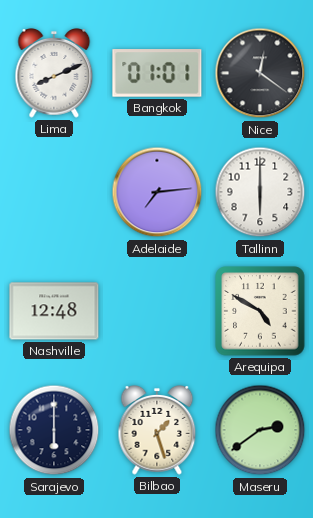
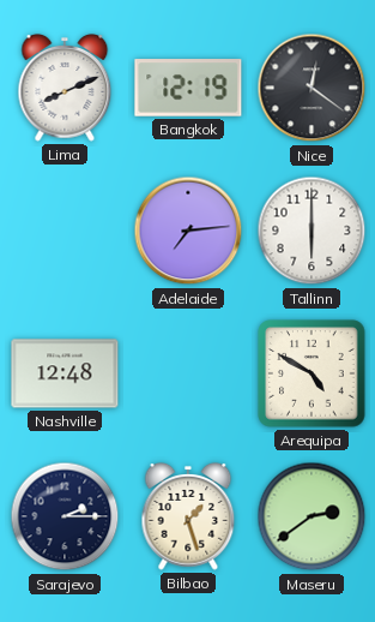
Bangkok: 01:01 -> 12:19
Sarajevo: 6:00 -> 2:15
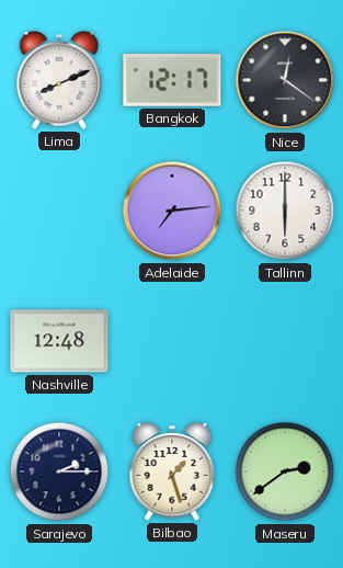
Bangkok: 12:19 -> 12:17
Arequipa: 4:50 -> none
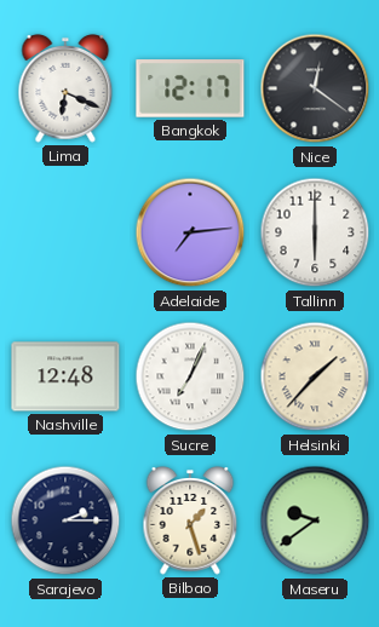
Lima: 8:11 -> 6:19
Sucre: none -> 7:04
Helsinki: none -> 1:37
Maseru: 2:39 -> 9:39
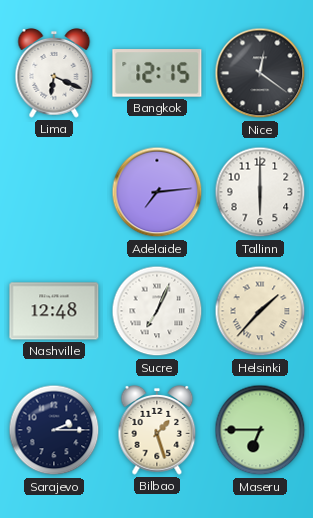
Bangkok: 12:17 -> 12:15
Maseru: 9:39 -> 6:45
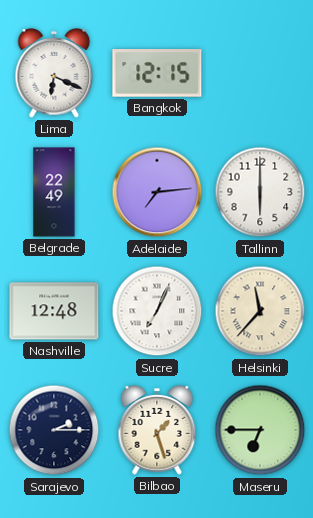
Nice: 12:21 -> none
Belgrade: none -> 22:49
Helsinki: 1:37 -> 11:37
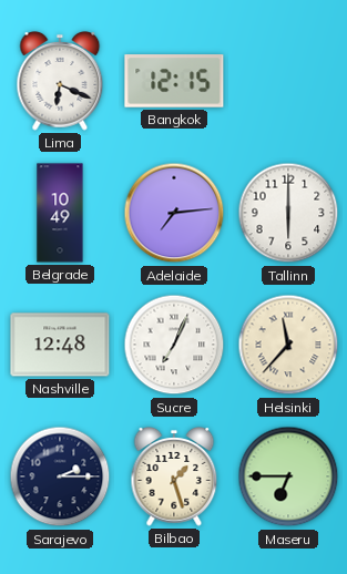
Belgrade: 22:49 -> 10:49
